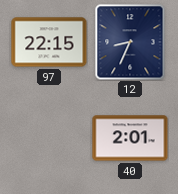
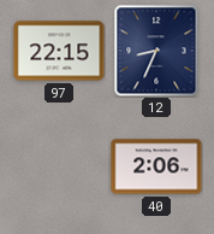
40: 2:01 -> 2:06
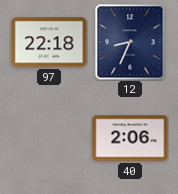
97: 22:15 -> 22:18
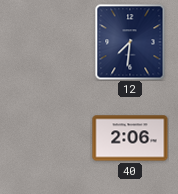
97: 22:18 -> none
12: 8:34 -> 7:31
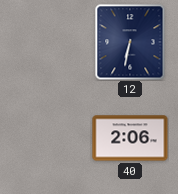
12: 7:31 -> 6:32
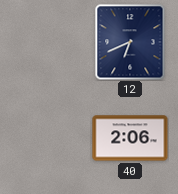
12: 6:32 -> 6:41
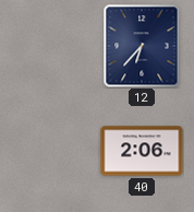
12: 6:41 -> 6:37
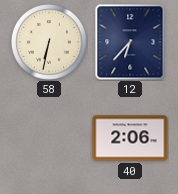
58: none -> 6:32
